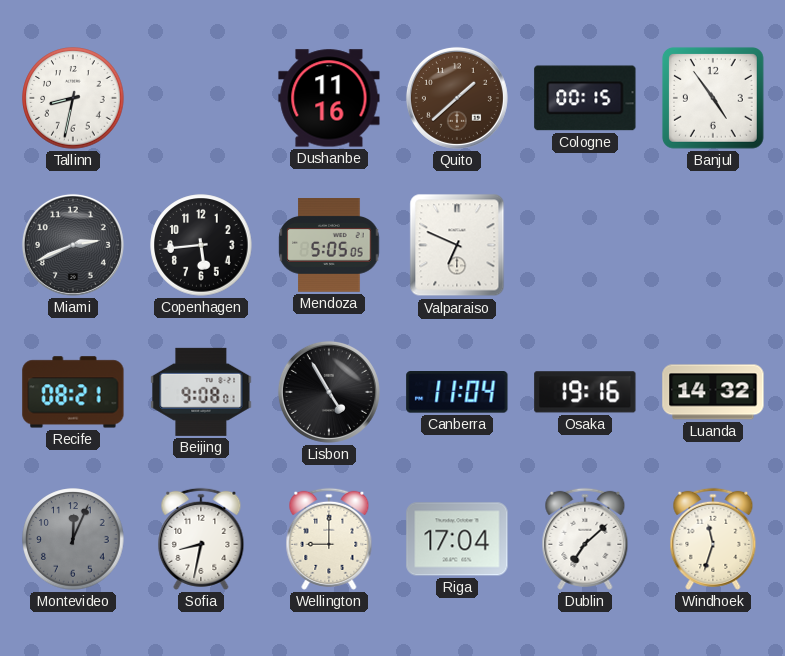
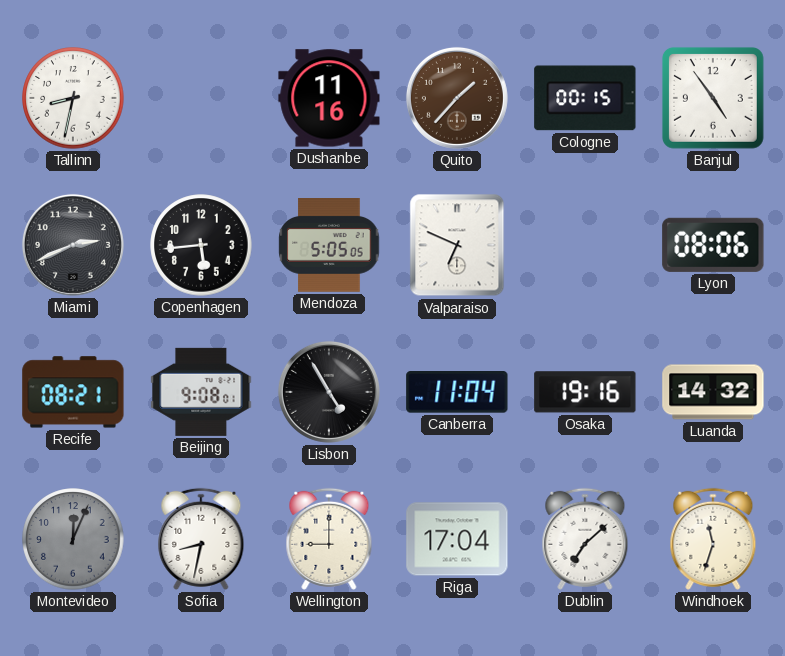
Quito: 1:38 -> 1:37
Lyon: none -> 08:06
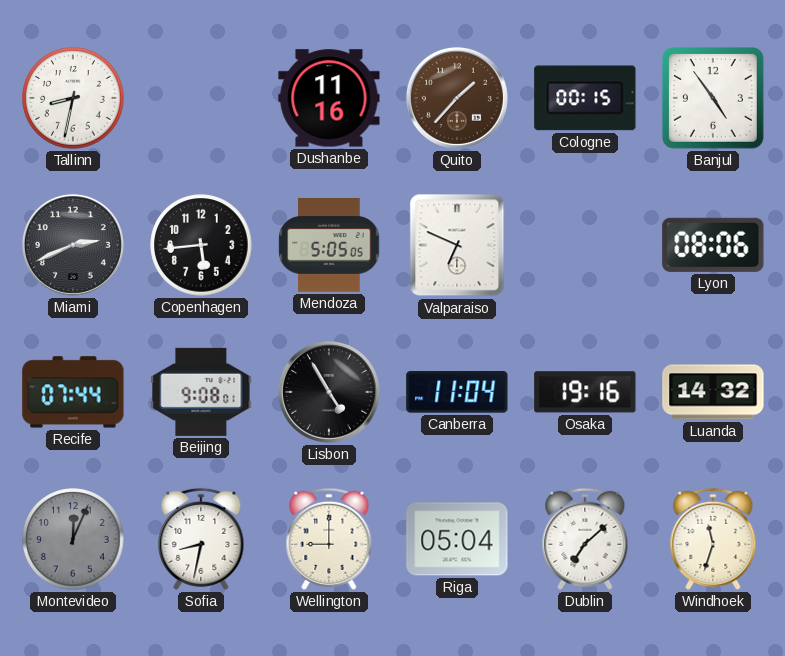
Recife: 08:21 -> 07:44
Riga: 17:04 -> 05:04
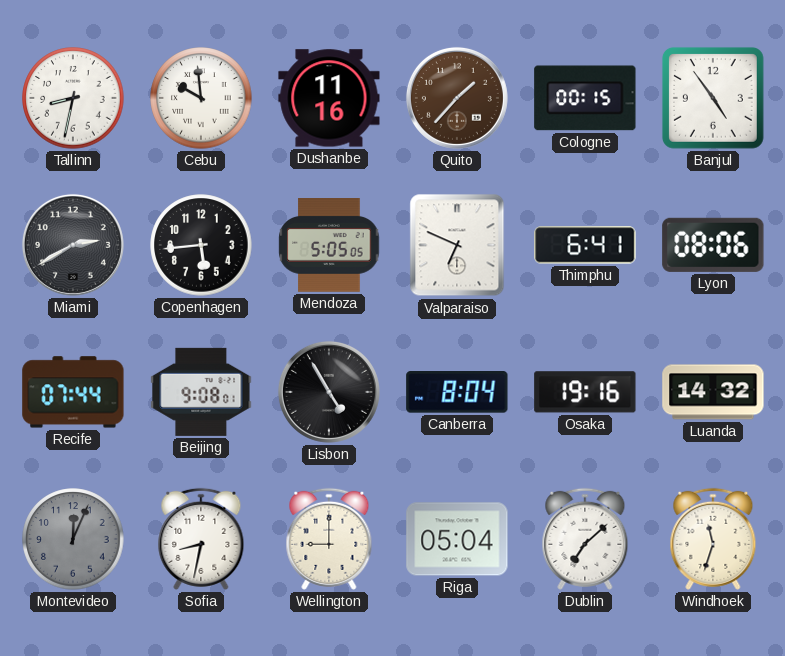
Cebu: none -> 9:59
Miami: 2:41 -> 2:40
Thimphu: none -> 6:41
Canberra: 11:04 -> 8:04
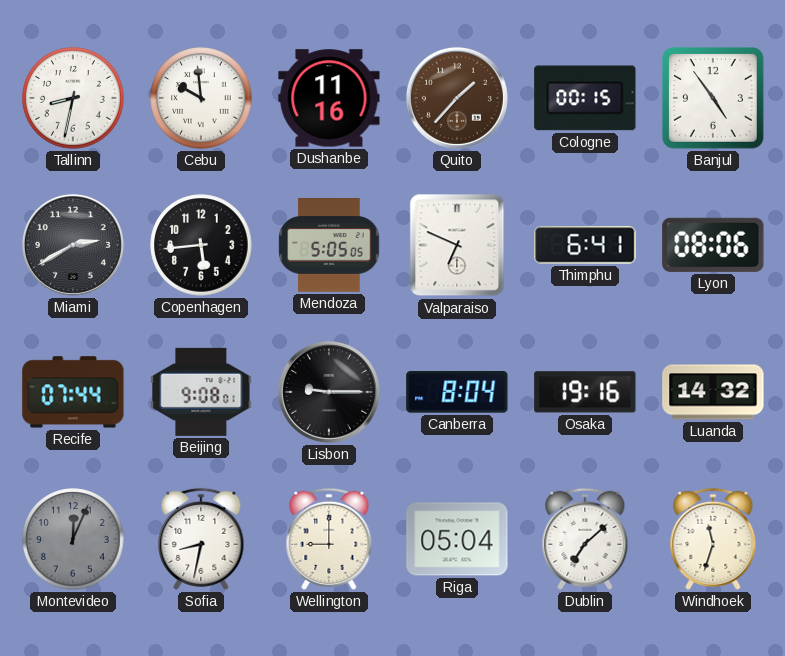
Lisbon: 4:55 -> 9:15
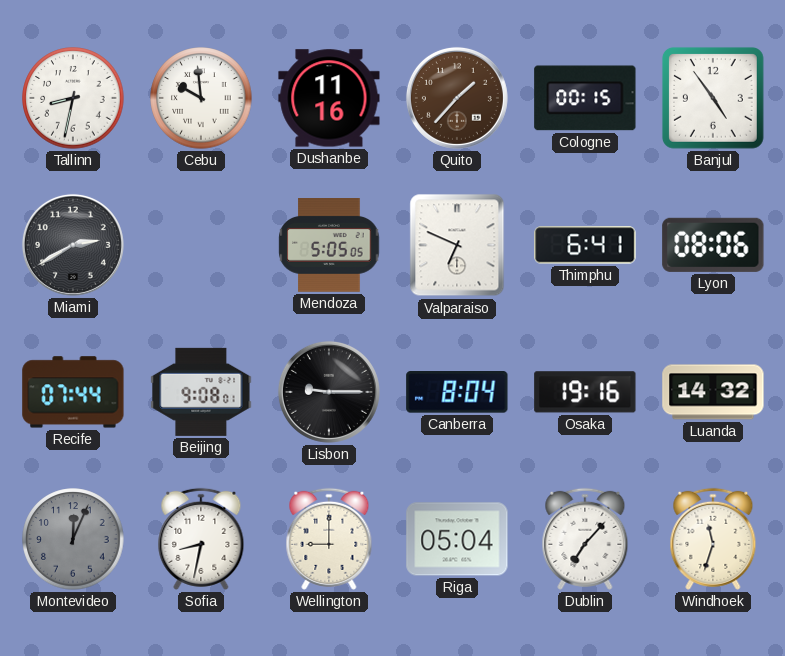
Copenhagen: 5:44 -> none
Dublin: 7:08 -> 7:07
